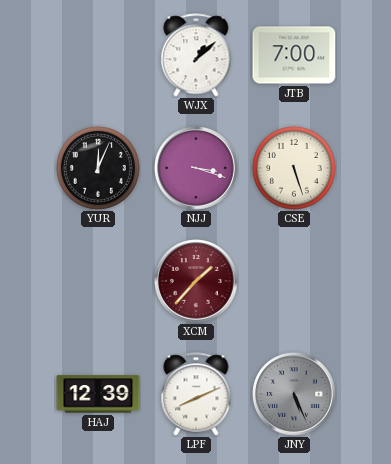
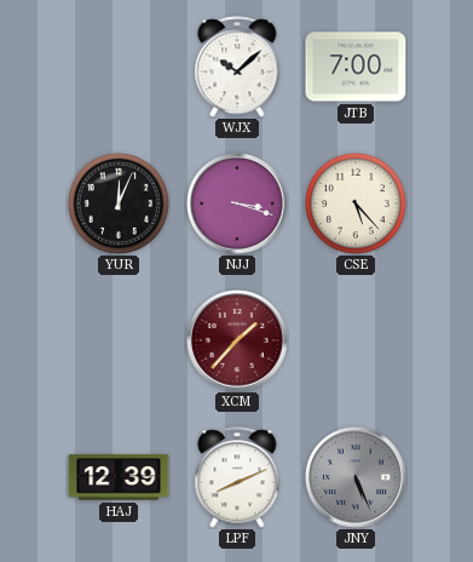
WJX: 1:08 -> 10:08
CSE: 5:27 -> 5:23
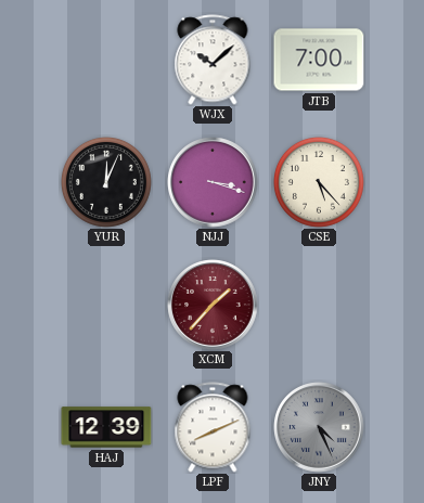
JNY: 5:26 -> 4:26
